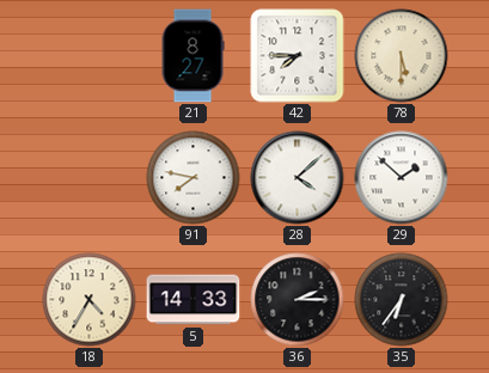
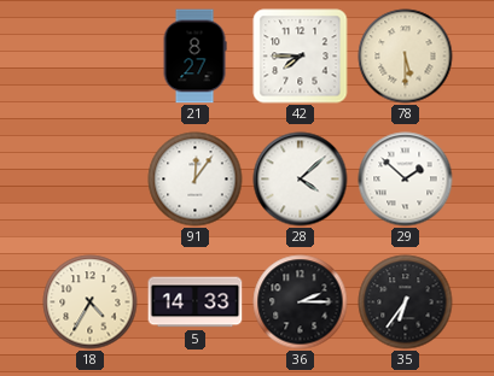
91: 7:47 -> 12:06
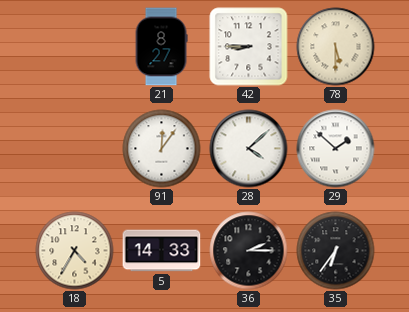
42: 7:45 -> 8:45
